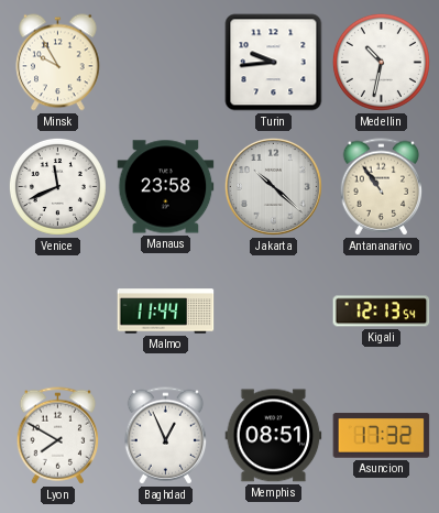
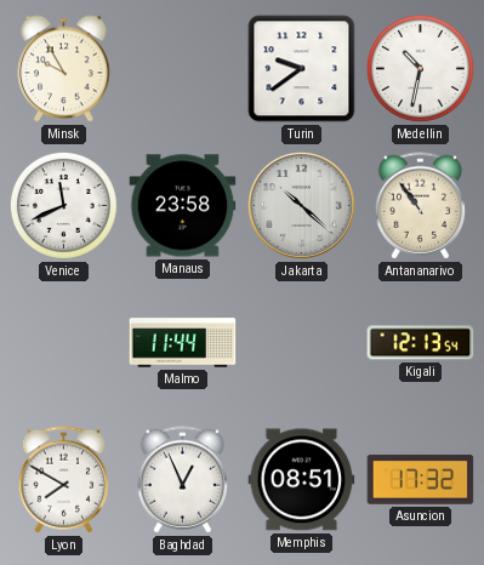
Turin: 9:44 -> 9:39
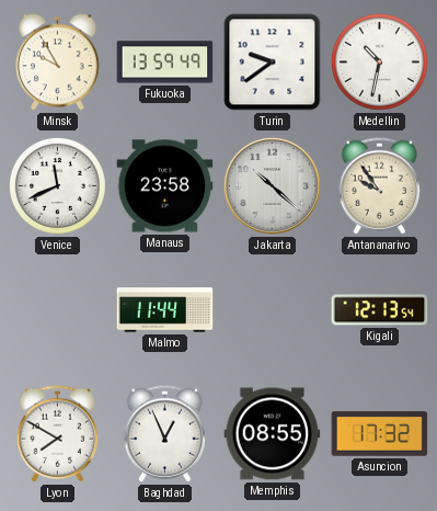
Fukuoka: none -> 13:59
Antananarivo: 10:54 -> 9:54
Memphis: 08:51 -> 08:55
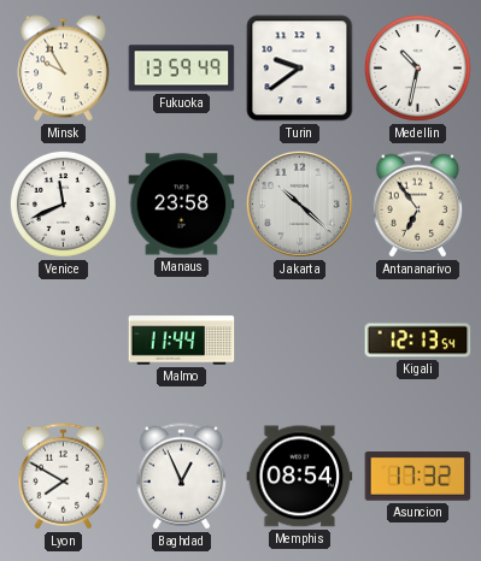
Antananarivo: 9:54 -> 6:54
Memphis: 08:55 -> 08:54
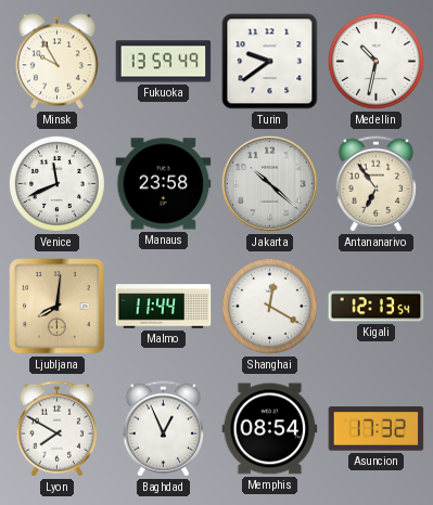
Ljubljana: none -> 8:01
Shanghai: none -> 12:20
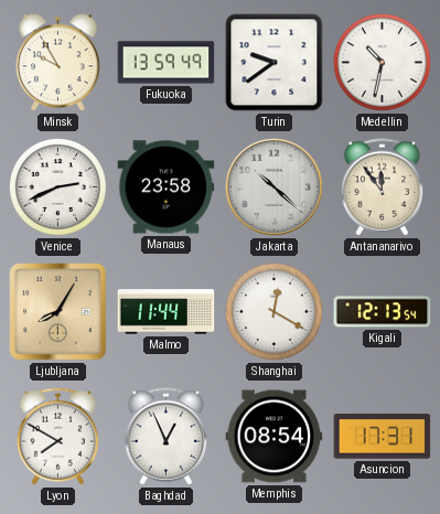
Venice: 11:41 -> 2:41
Antananarivo: 6:54 -> 11:54
Ljubljana: 8:01 -> 8:05
Asuncion: 17:32 -> 17:31
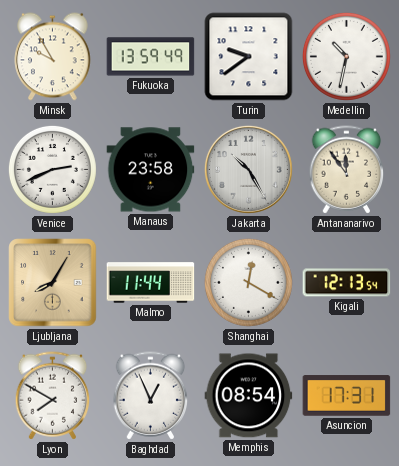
Jakarta: 10:22 -> 10:25
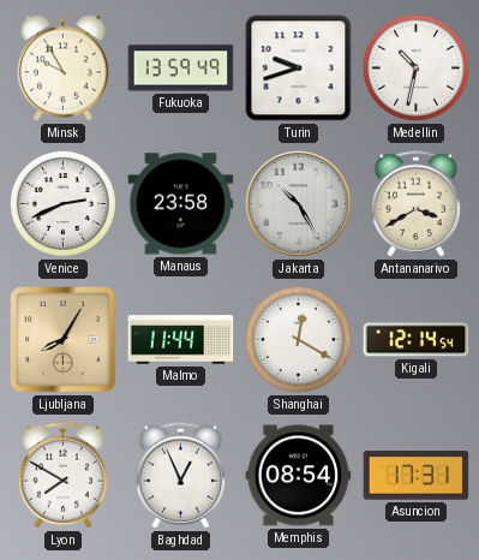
Turin: 9:39 -> 9:42
Antananarivo: 11:54 -> 3:40
Kigali: 12:13 -> 12:14
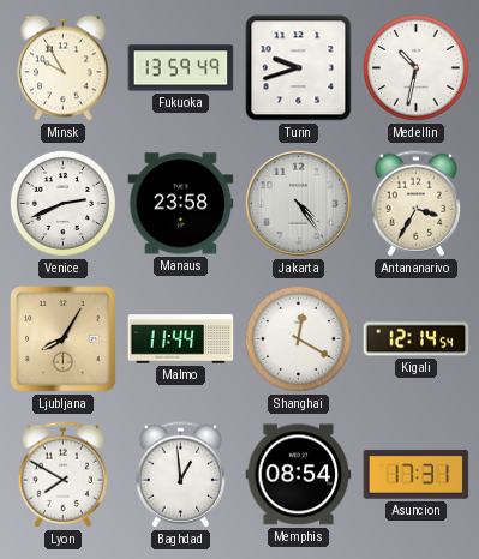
Jakarta: 10:25 -> 4:24
Antananarivo: 3:40 -> 3:35
Baghdad: 12:56 -> 12:59
